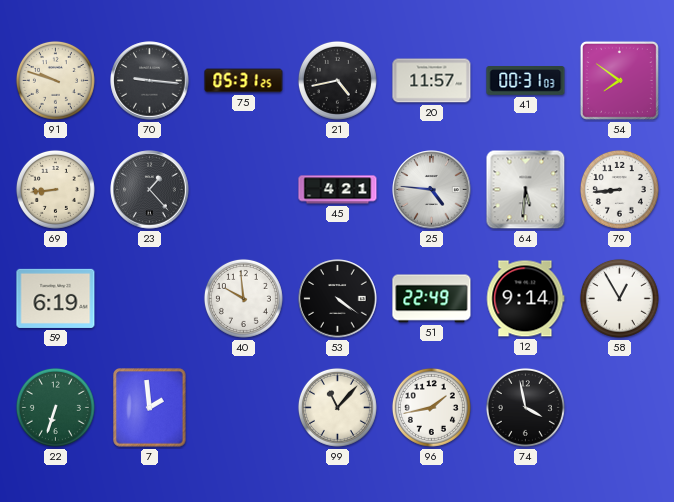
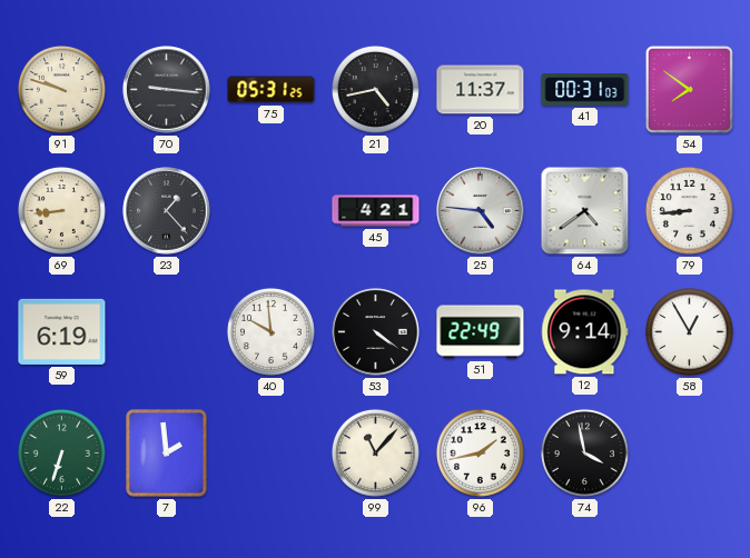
20: 11:57 -> 11:37
64: 5:31 -> 4:39
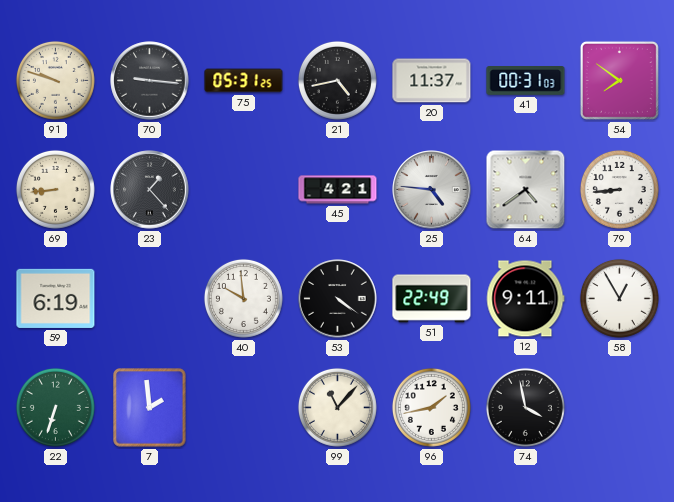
12: 9:14 -> 9:11
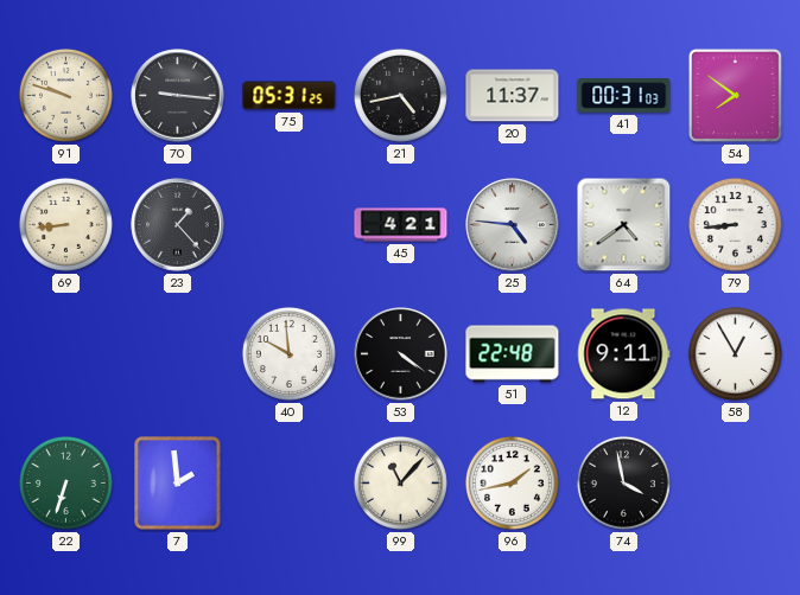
59: 6:19 -> none
51: 22:49 -> 22:48
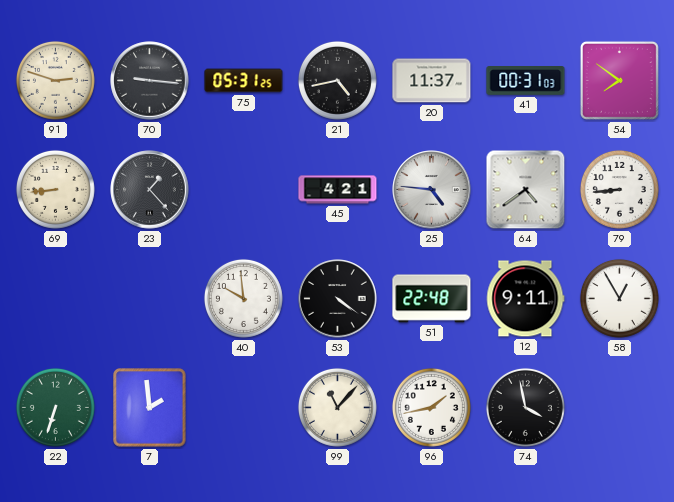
91: 9:48 -> 2:48
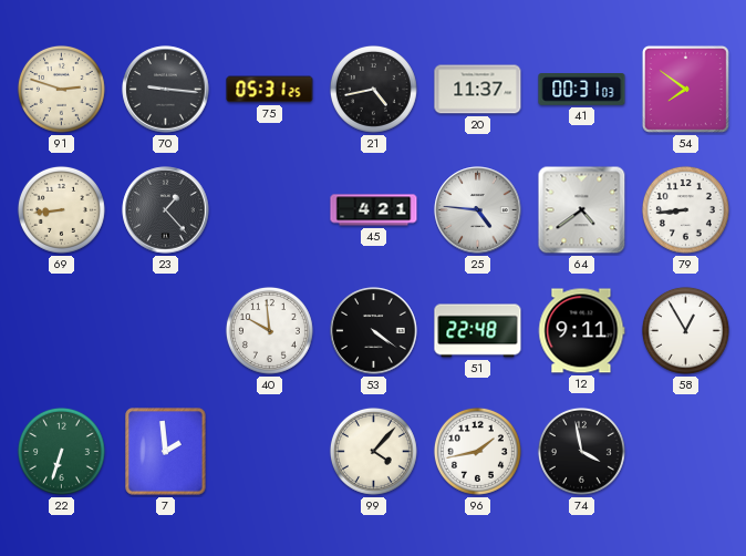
99: 11:07 -> 4:07
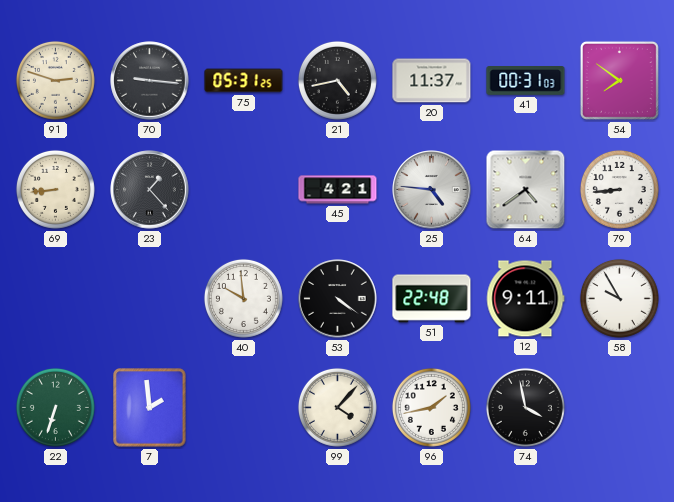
58: 12:55 -> 9:55
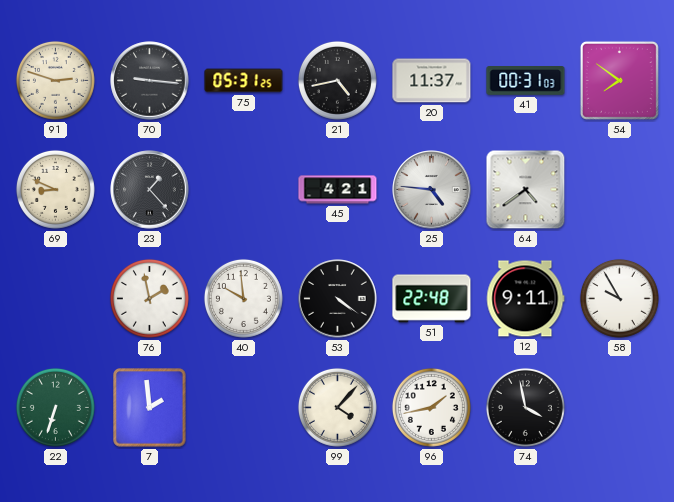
69: 8:44 -> 8:49
79: 8:44 -> none
76: none -> 1:58
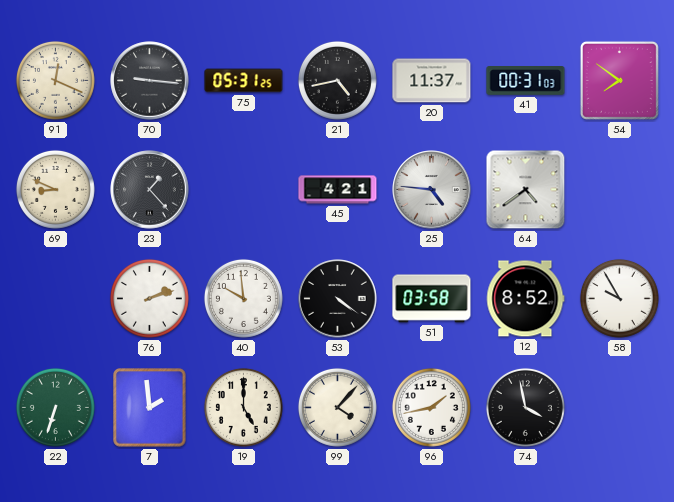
91: 2:48 -> 12:19
76: 1:58 -> 2:12
51: 22:48 -> 03:58
12: 9:11 -> 8:52
19: none -> 5:00
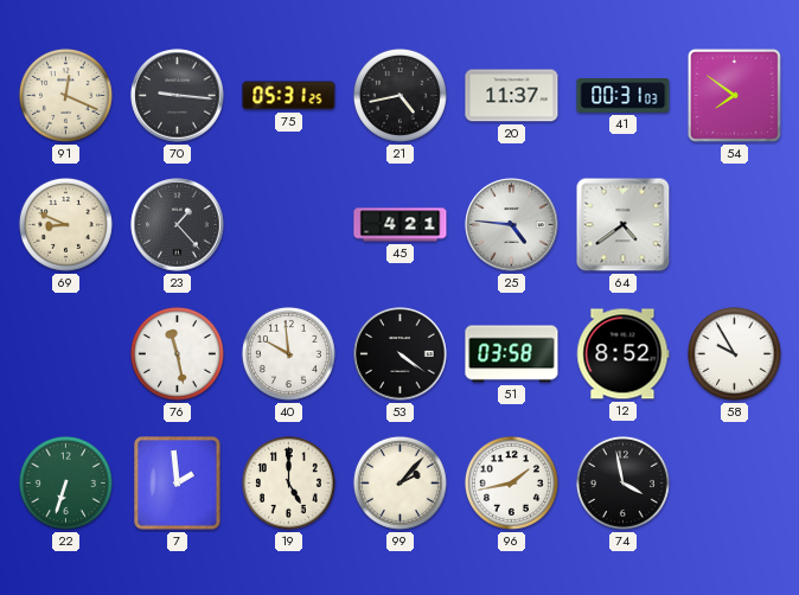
76: 2:12 -> 11:28
99: 4:07 -> 2:07
